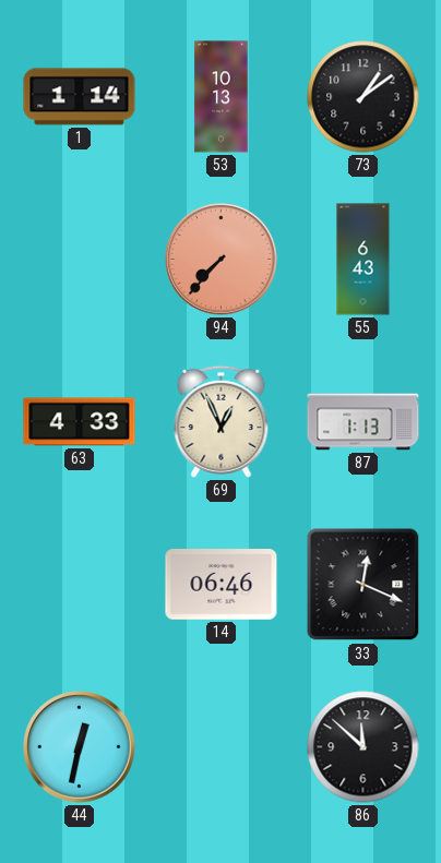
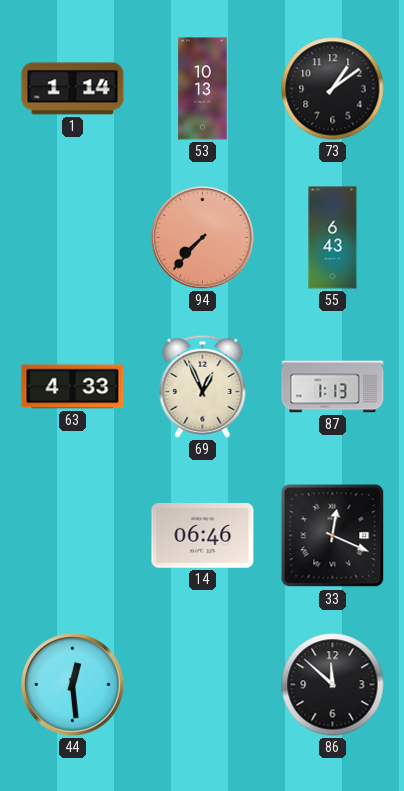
44: 12:32 -> 12:29
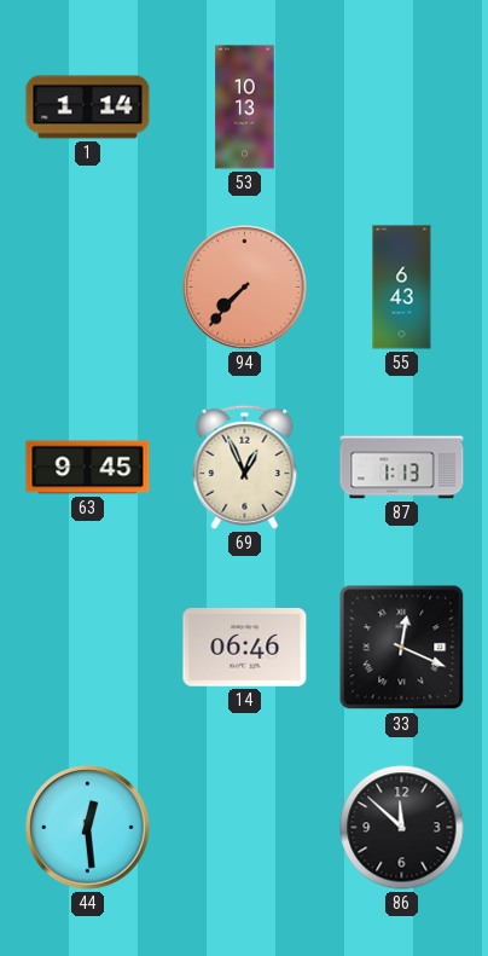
73: 1:09 -> none
63: 4:33 -> 9:45
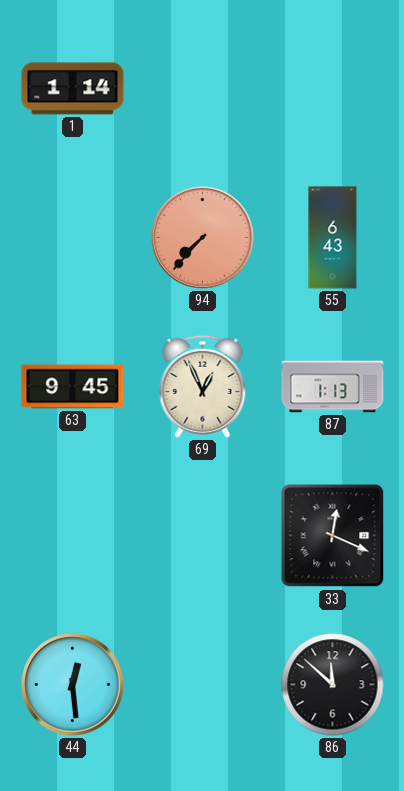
53: 10:13 -> none
14: 06:46 -> none
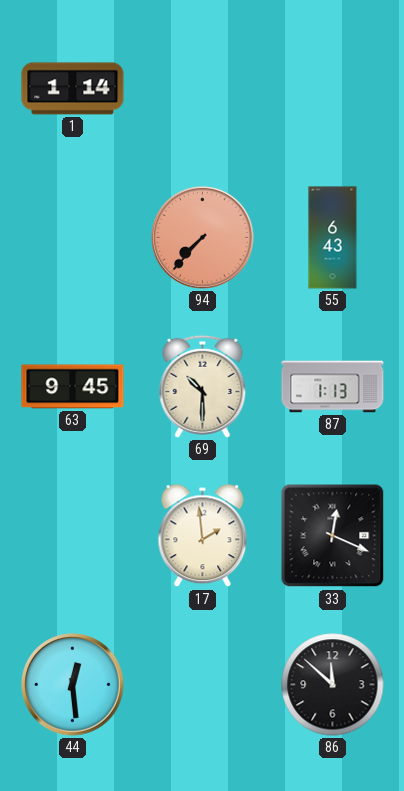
69: 12:56 -> 10:30
17: none -> 1:59
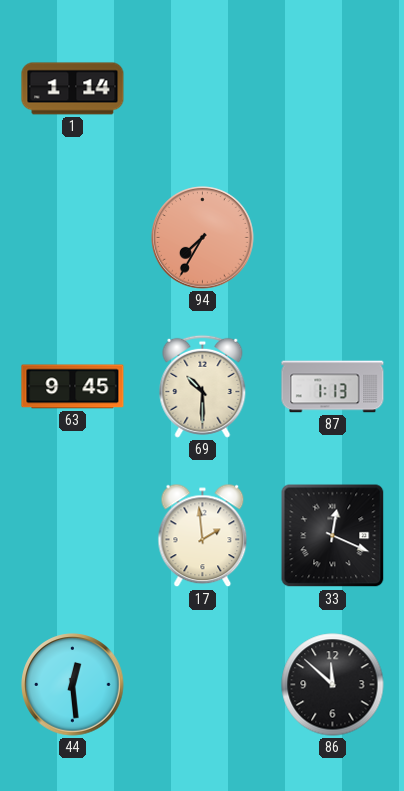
94: 7:37 -> 7:35
55: 6:43 -> none
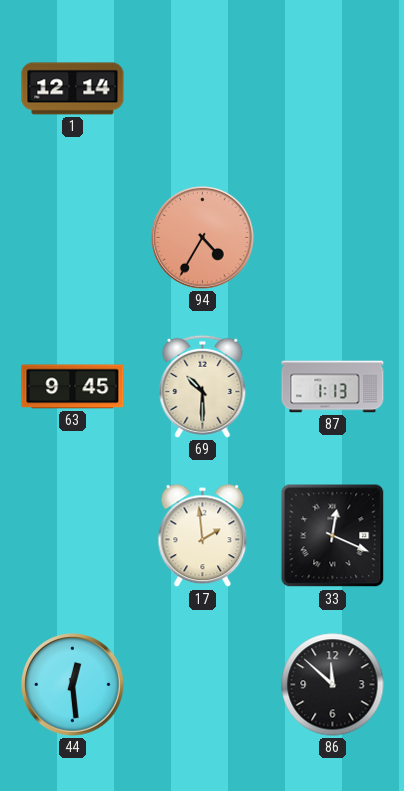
1: 1:14 -> 12:14
94: 7:35 -> 4:35
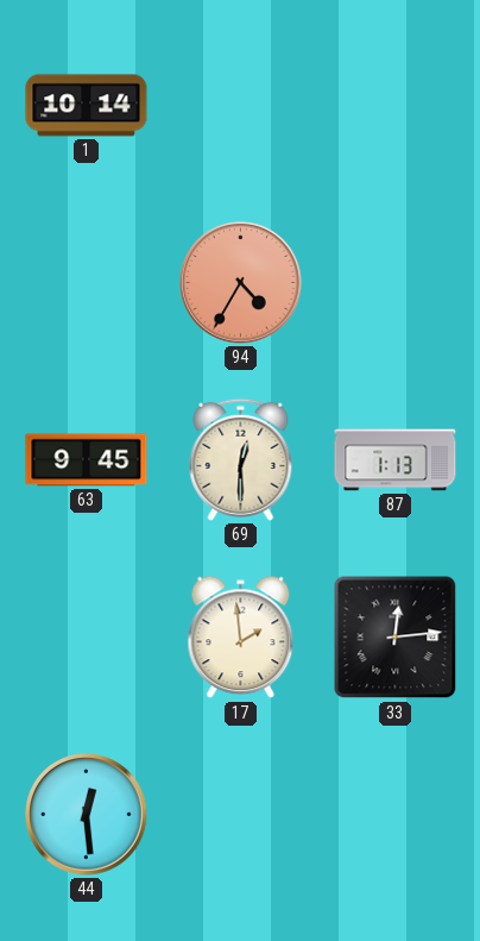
1: 12:14 -> 10:14
69: 10:30 -> 12:30
33: 12:19 -> 12:14
86: 11:52 -> none
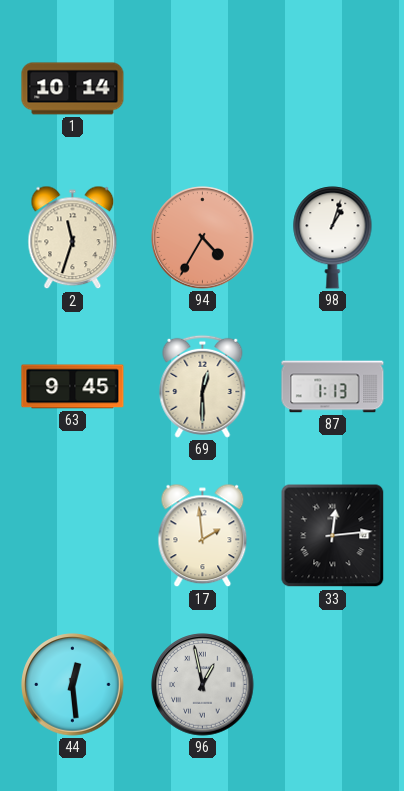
2: none -> 11:33
98: none -> 1:03
96: none -> 12:58
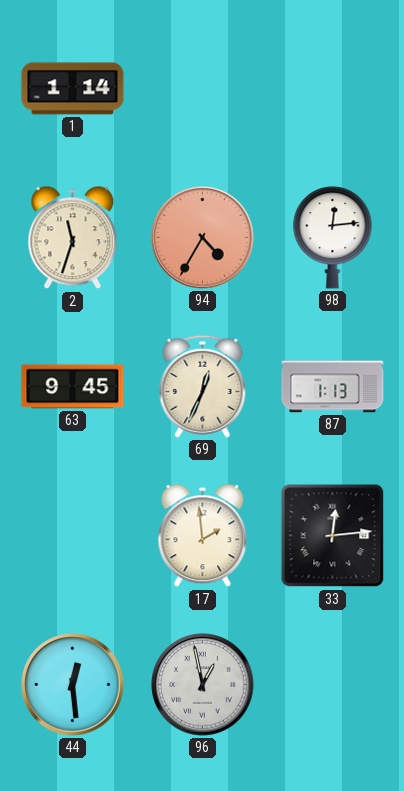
1: 10:14 -> 1:14
98: 1:03 -> 12:14
69: 12:30 -> 12:34
